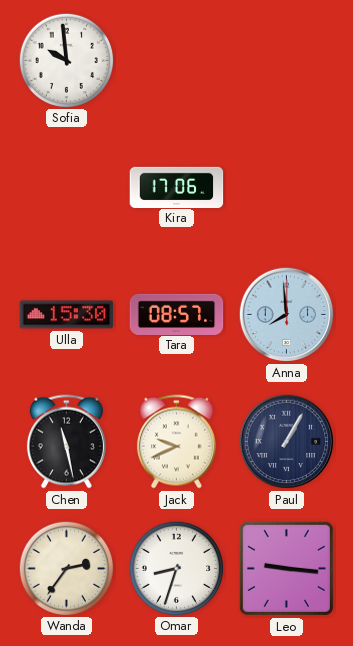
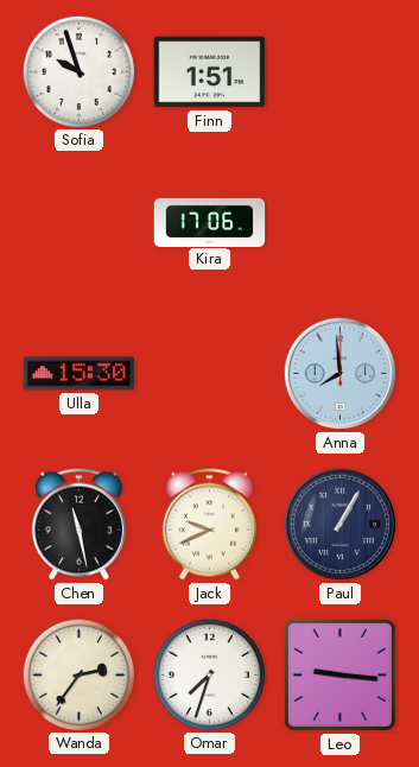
Sofia: 9:59 -> 9:57
Finn: none -> 1:51
Tara: 08:57 -> none
Omar: 8:33 -> 7:33
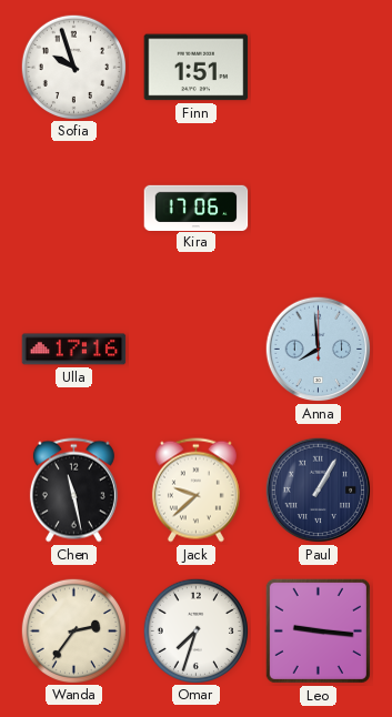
Ulla: 15:30 -> 17:16
Jack: 9:41 -> 9:38
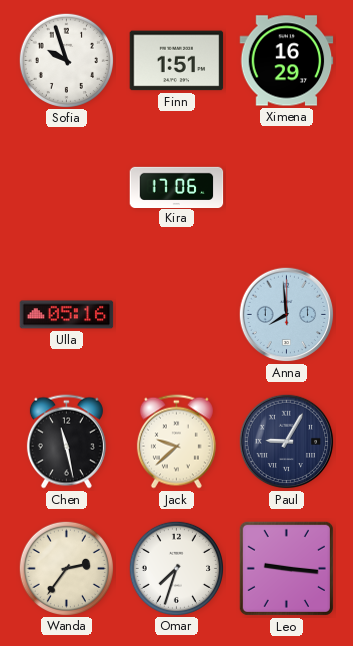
Ximena: none -> 16:29
Ulla: 17:16 -> 05:16
Paul: 1:05 -> 9:05
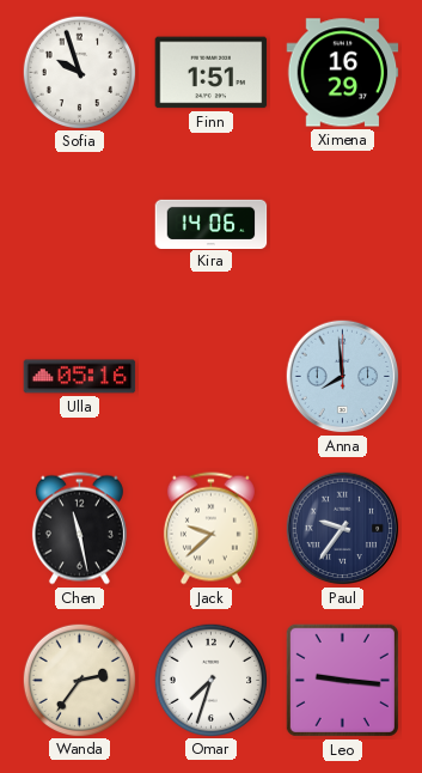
Kira: 17:06 -> 14:06
Paul: 9:05 -> 9:36
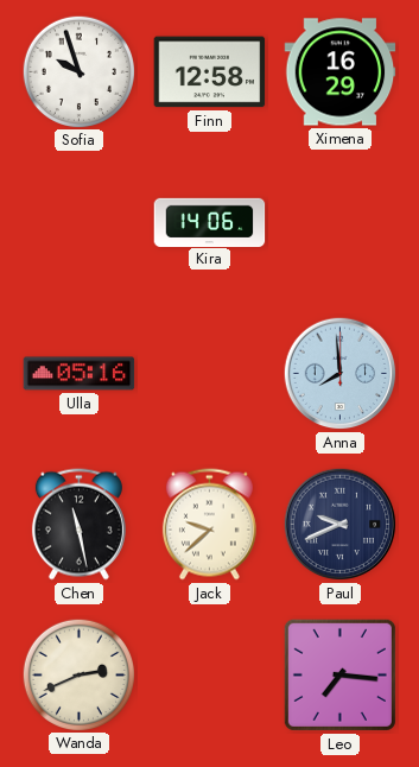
Finn: 1:51 -> 12:58
Paul: 9:36 -> 9:41
Wanda: 2:36 -> 2:41
Omar: 7:33 -> none
Leo: 9:16 -> 7:16
